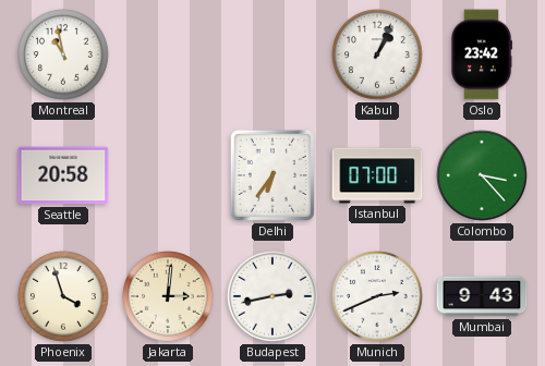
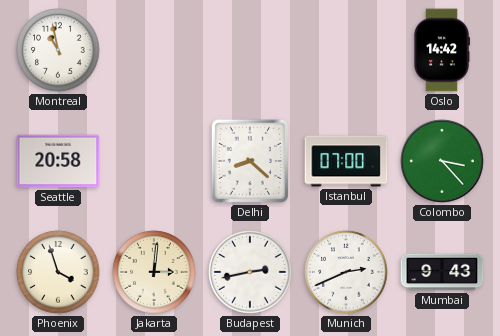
Kabul: 1:04 -> none
Oslo: 23:42 -> 14:42
Delhi: 6:36 -> 8:22
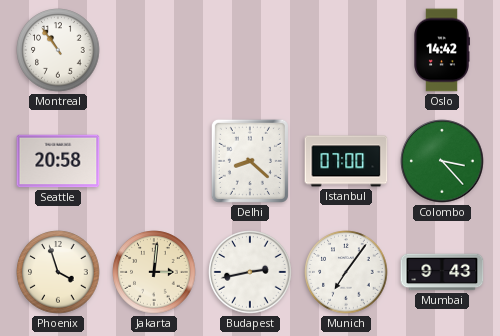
Montreal: 10:58 -> 10:54
Munich: 2:41 -> 7:06
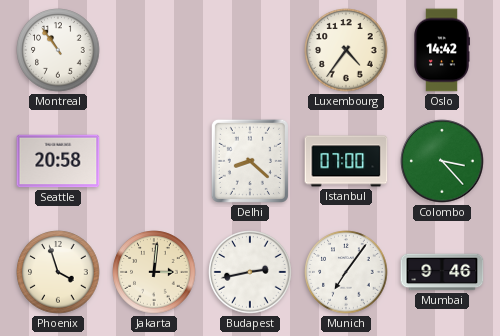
Luxembourg: none -> 4:36
Mumbai: 9:43 -> 9:46
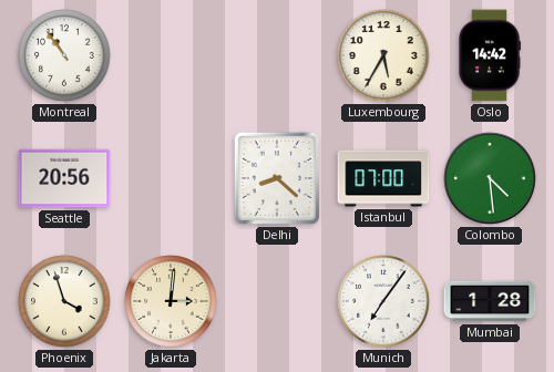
Luxembourg: 4:36 -> 5:35
Seattle: 20:58 -> 20:56
Colombo: 3:23 -> 4:29
Budapest: 2:43 -> none
Mumbai: 9:46 -> 1:28
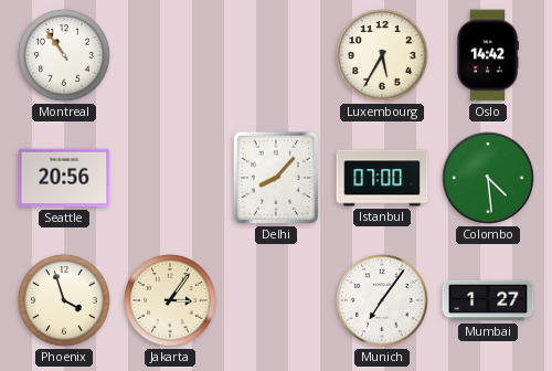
Delhi: 8:22 -> 8:07
Jakarta: 3:01 -> 3:06
Mumbai: 1:28 -> 1:27
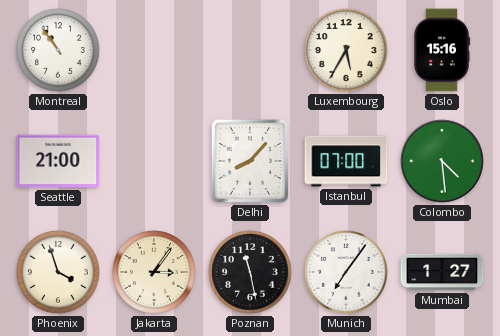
Oslo: 14:42 -> 15:16
Seattle: 20:56 -> 21:00
Poznan: none -> 11:28
